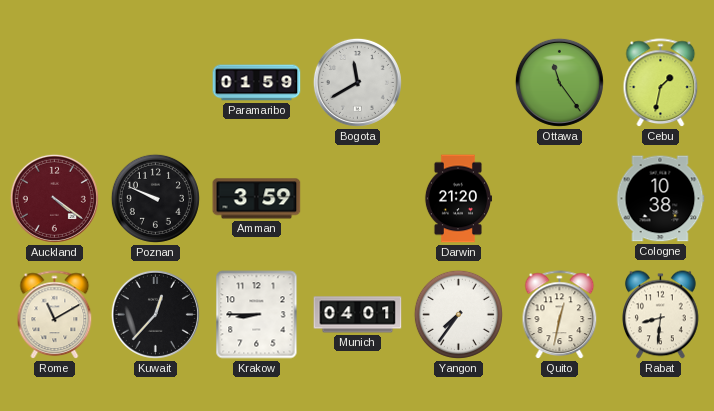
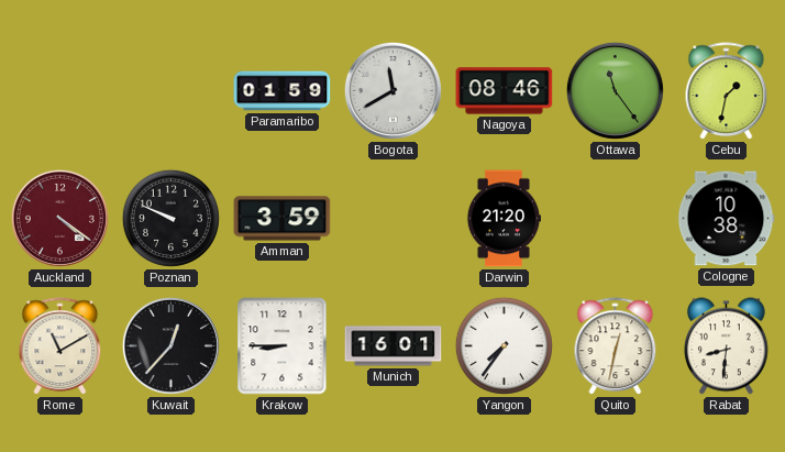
Nagoya: none -> 08:46
Munich: 04:01 -> 16:01
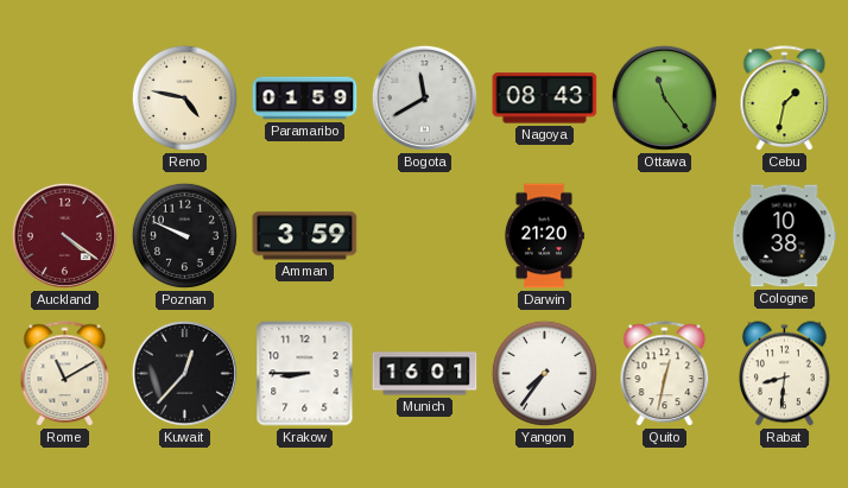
Reno: none -> 4:47
Nagoya: 08:46 -> 08:43
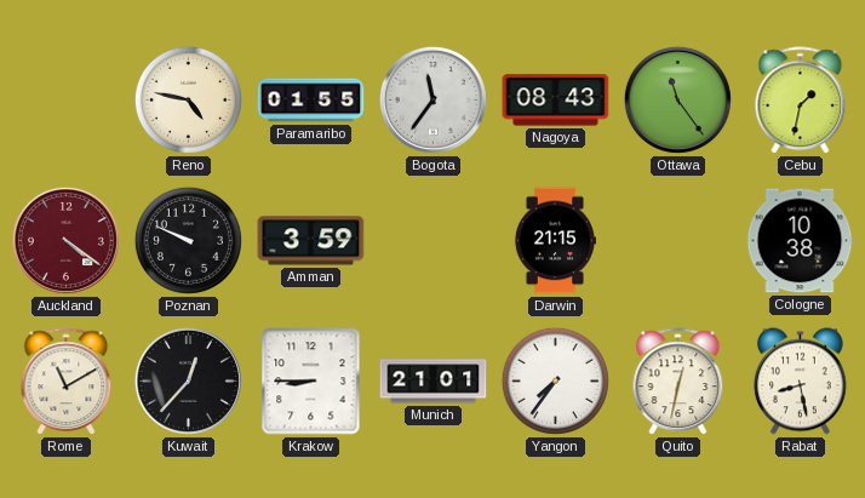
Paramaribo: 01:59 -> 01:55
Bogota: 11:40 -> 11:36
Darwin: 21:20 -> 21:15
Munich: 16:01 -> 21:01
Rabat: 8:31 -> 8:28
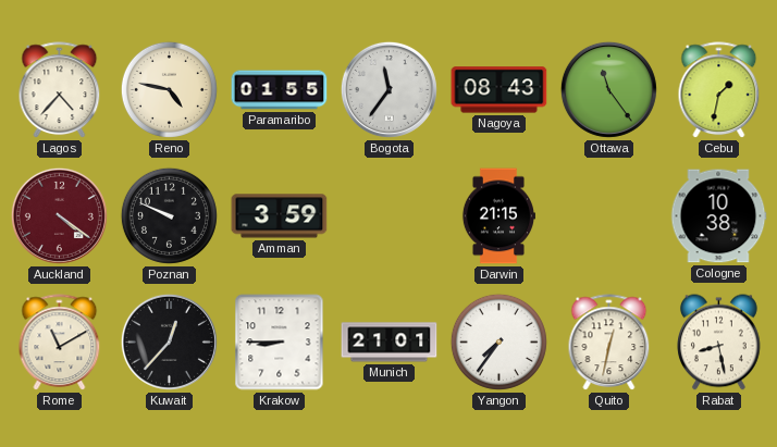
Lagos: none -> 4:37
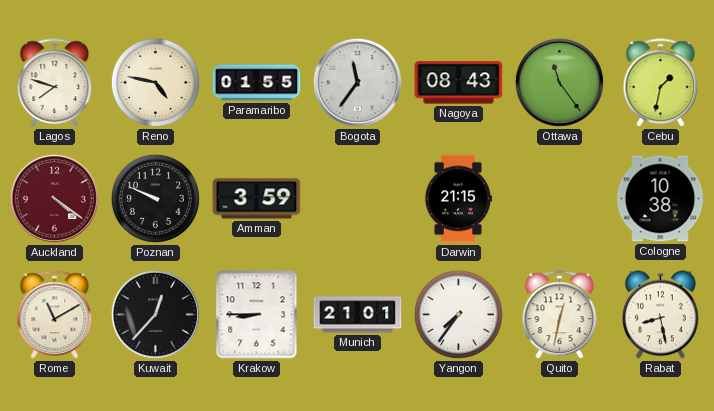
Lagos: 4:37 -> 7:48
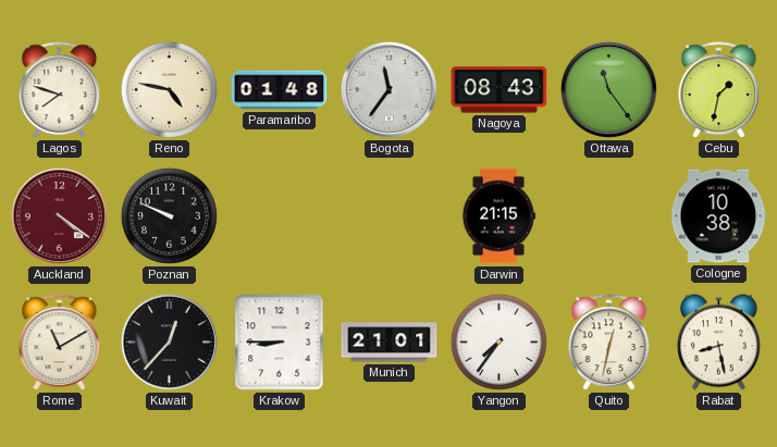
Paramaribo: 01:55 -> 01:48
Amman: 3:59 -> none
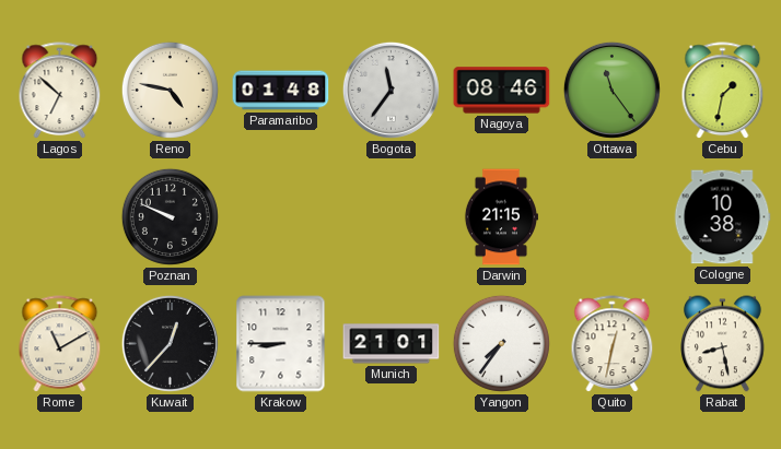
Lagos: 7:48 -> 6:52
Nagoya: 08:43 -> 08:46
Auckland: 4:21 -> none
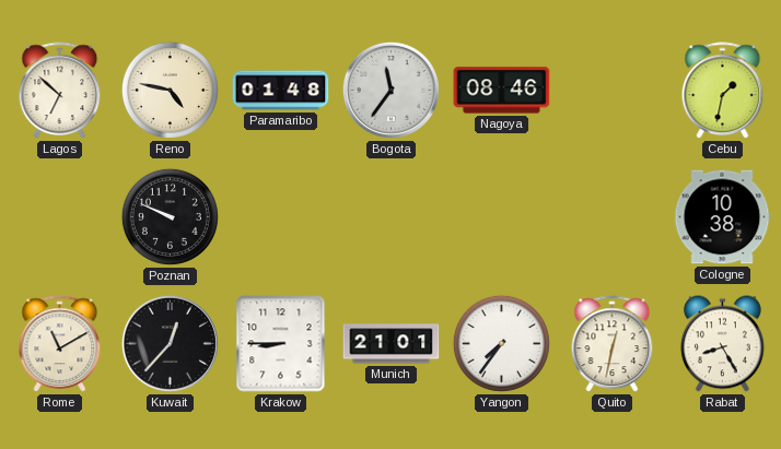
Ottawa: 11:24 -> none
Darwin: 21:15 -> none
Rabat: 8:28 -> 8:25
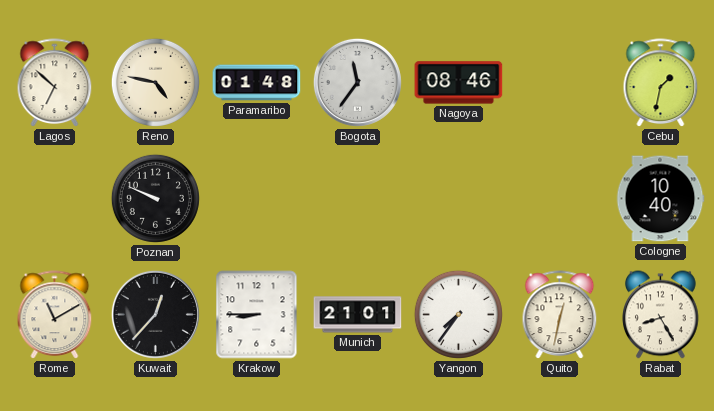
Cologne: 10:38 -> 10:40
